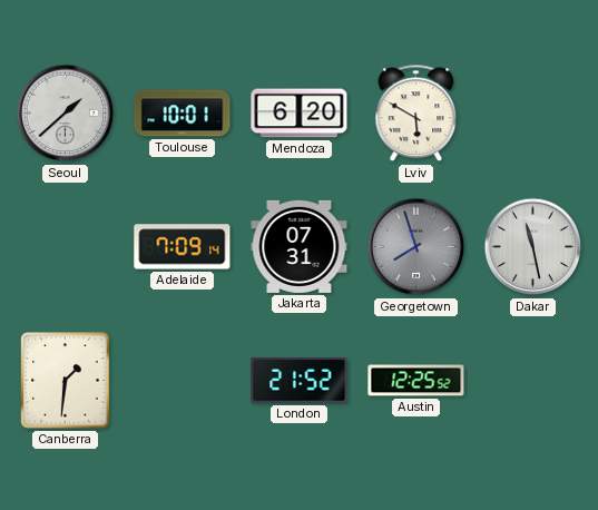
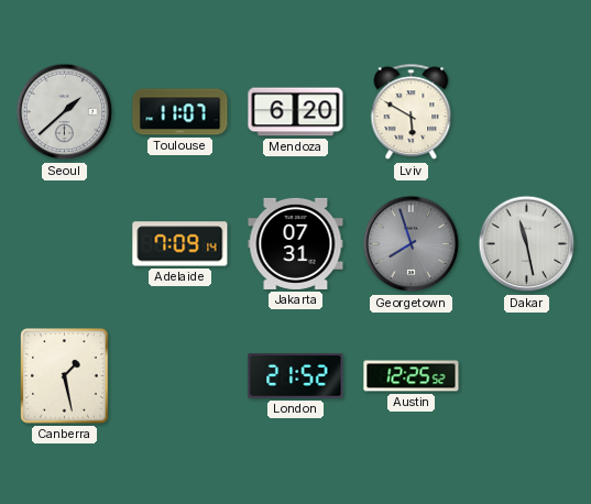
Toulouse: 10:01 -> 11:07
Canberra: 1:31 -> 1:28
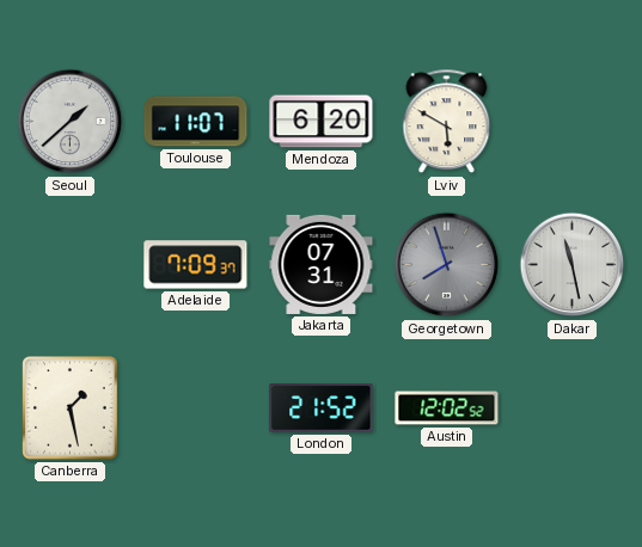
Adelaide: 7:09:14 -> 7:09:37
Austin: 12:25 -> 12:02
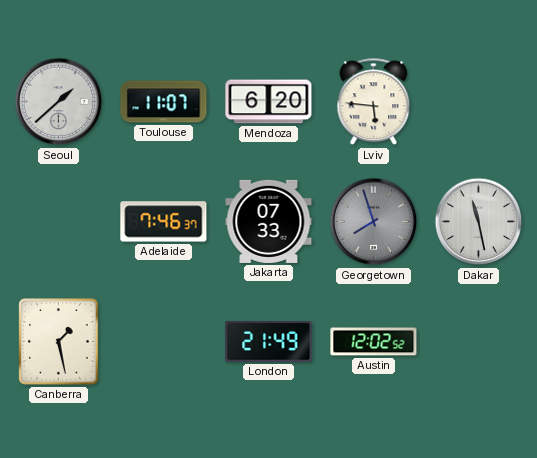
Lviv: 5:50 -> 5:46
Adelaide: 7:09 -> 7:46
Jakarta: 07:31 -> 07:33
London: 21:52 -> 21:49
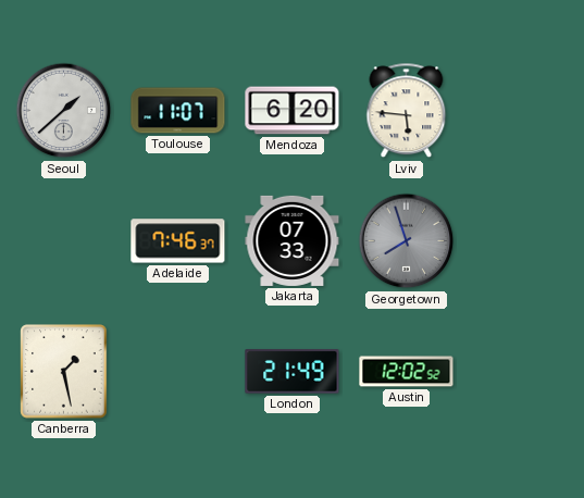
Dakar: 11:28 -> none
